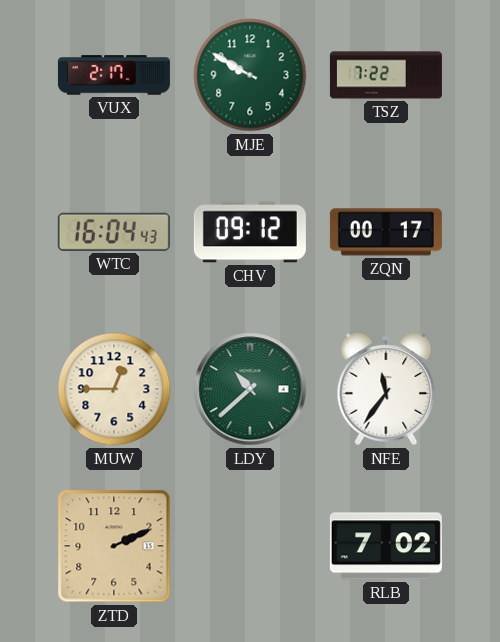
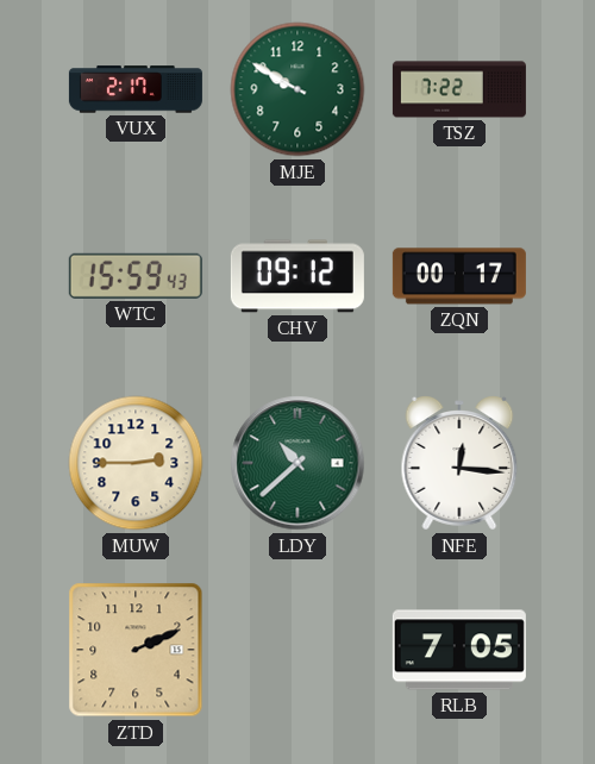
WTC: 16:04 -> 15:59
MUW: 12:45 -> 2:45
NFE: 11:36 -> 12:16
RLB: 7:02 -> 7:05
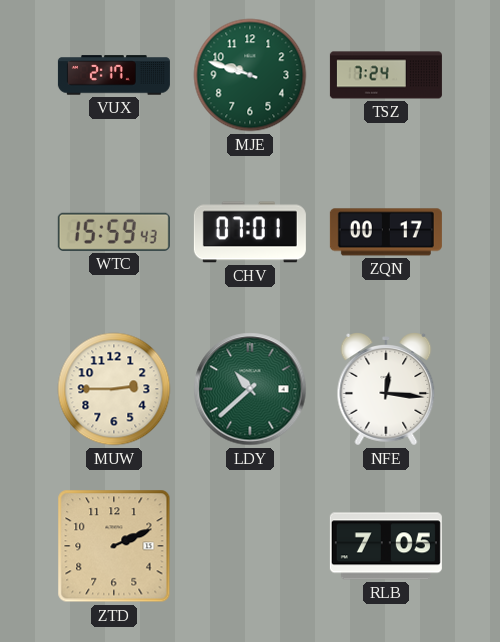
MJE: 9:50 -> 9:48
TSZ: 7:22 -> 7:24
CHV: 09:12 -> 07:01
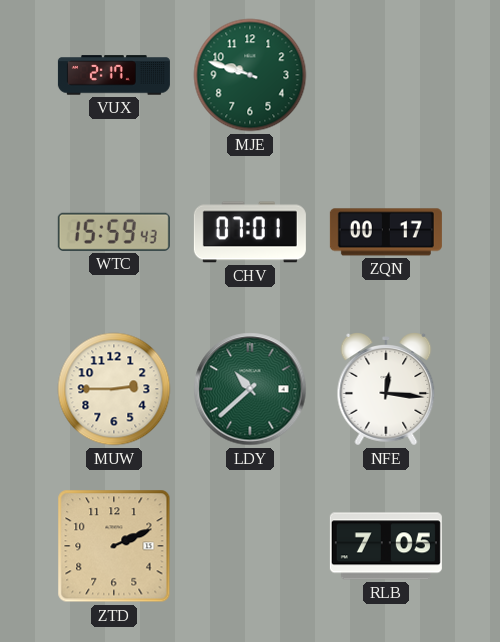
TSZ: 7:24 -> none
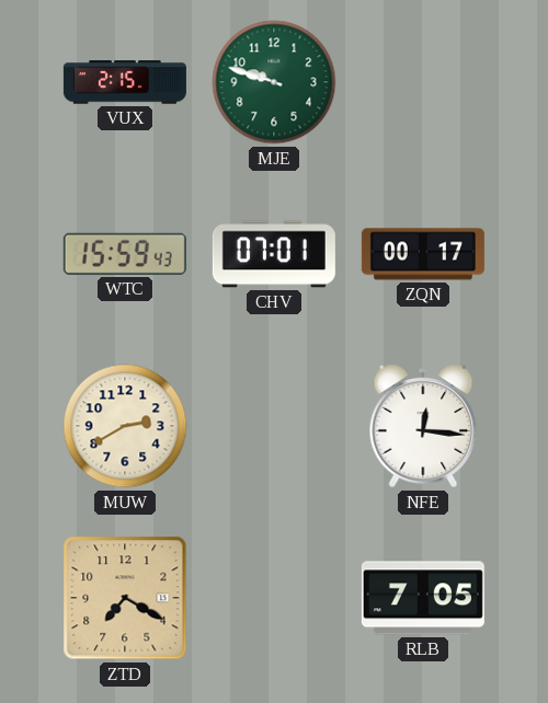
VUX: 2:17 -> 2:15
MUW: 2:45 -> 2:40
LDY: 10:38 -> none
ZTD: 2:11 -> 7:20
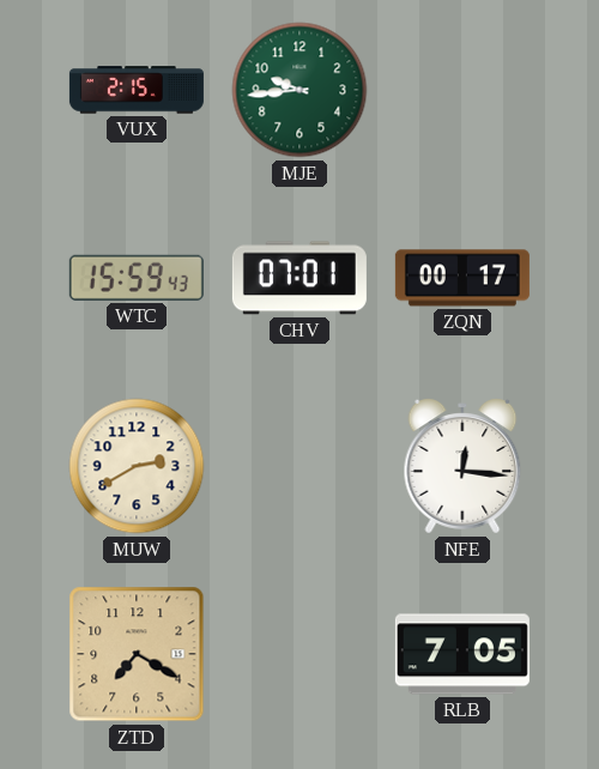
MJE: 9:48 -> 9:44
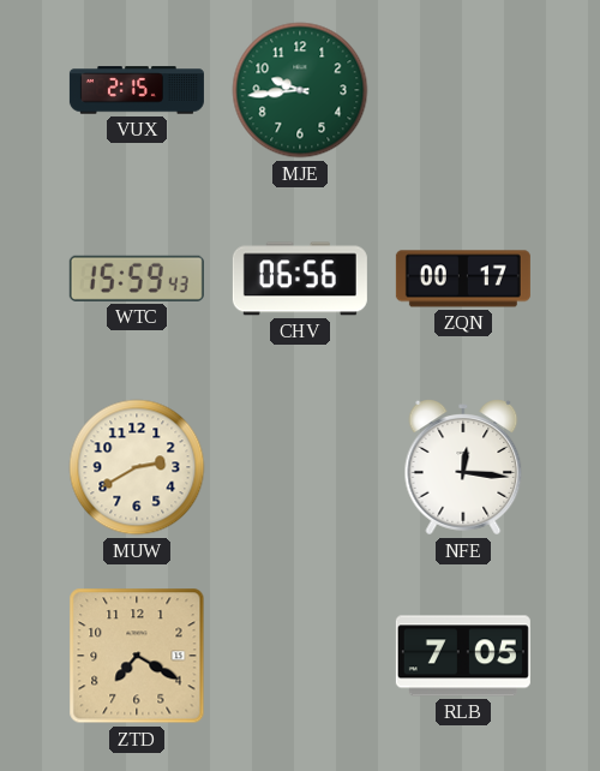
CHV: 07:01 -> 06:56
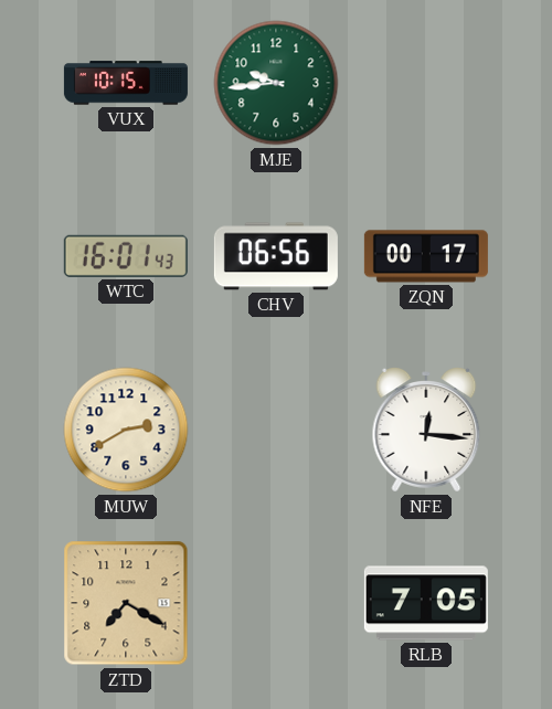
VUX: 2:15 -> 10:15
WTC: 15:59 -> 16:01
